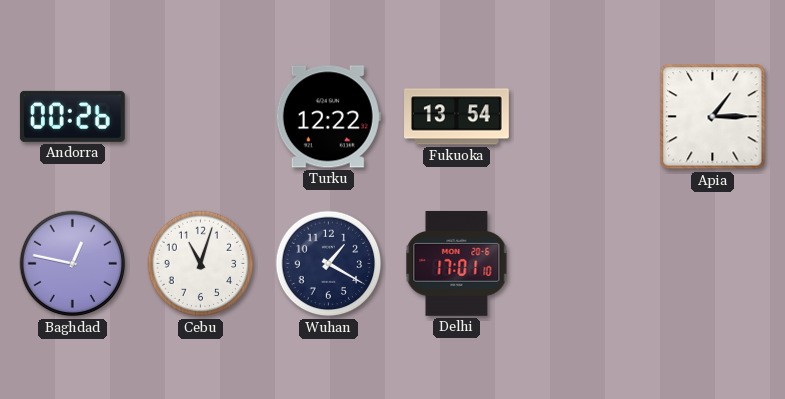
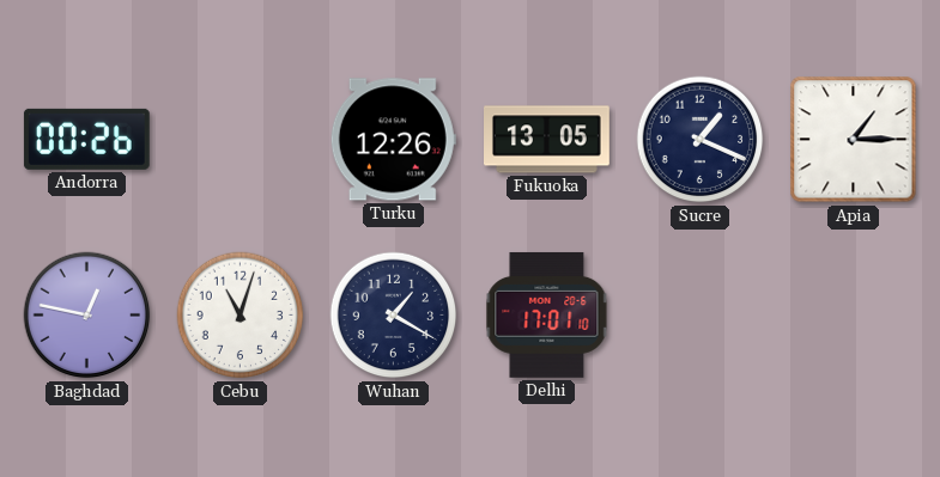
Turku: 12:22 -> 12:26
Fukuoka: 13:54 -> 13:05
Sucre: none -> 1:19
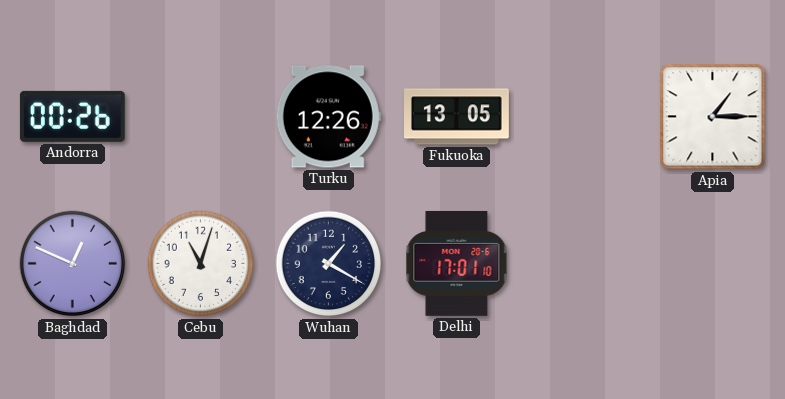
Sucre: 1:19 -> none
Baghdad: 12:47 -> 12:49
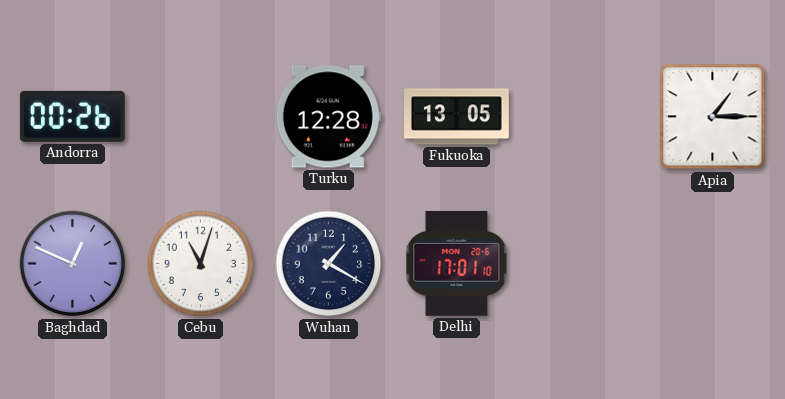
Turku: 12:26 -> 12:28
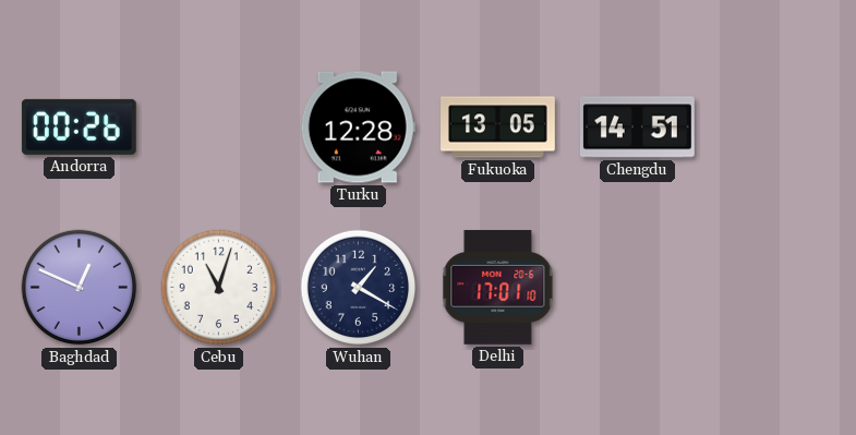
Chengdu: none -> 14:51
Apia: 1:15 -> none
